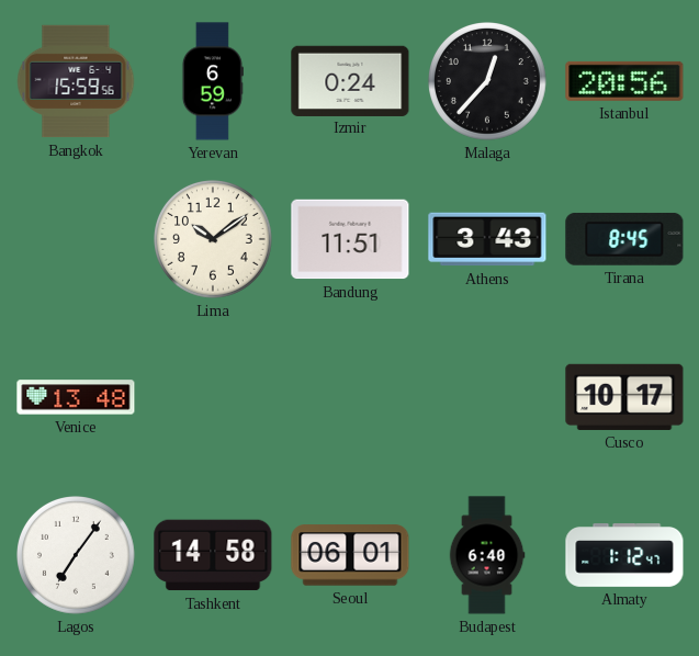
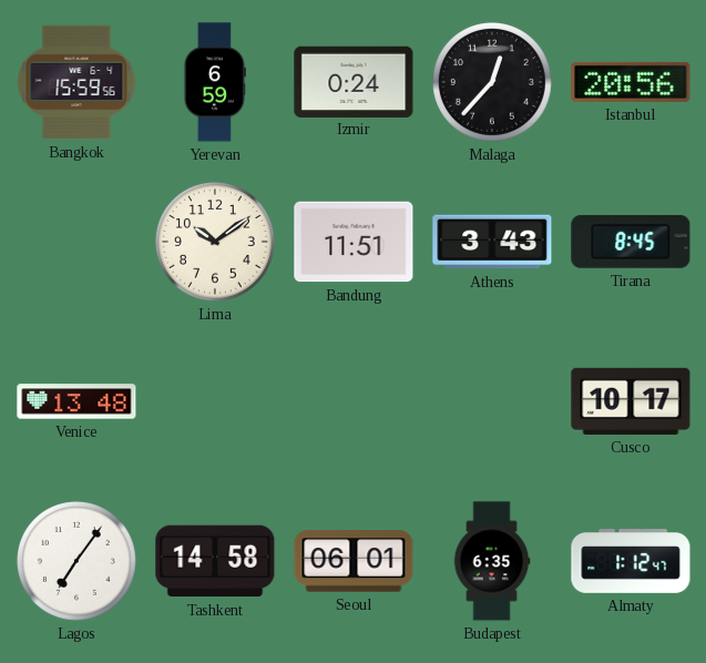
Budapest: 6:40 -> 6:35
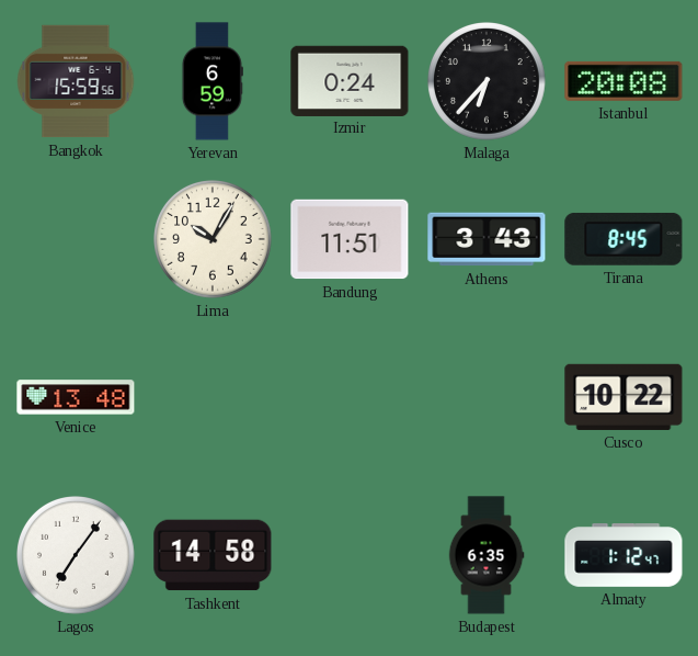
Malaga: 12:37 -> 6:37
Istanbul: 20:56 -> 20:08
Lima: 10:09 -> 10:05
Cusco: 10:17 -> 10:22
Seoul: 06:01 -> none
